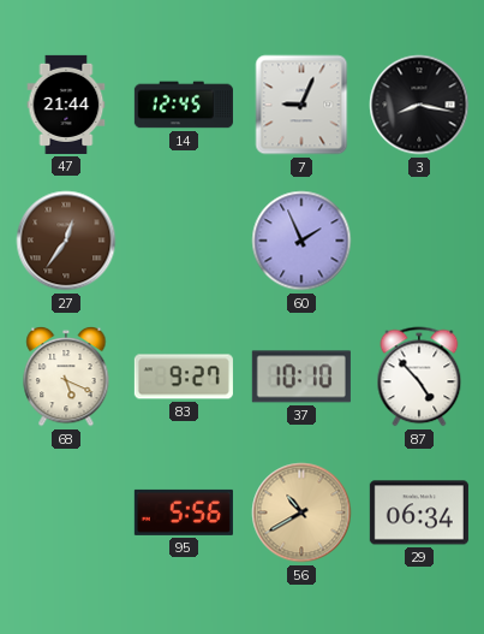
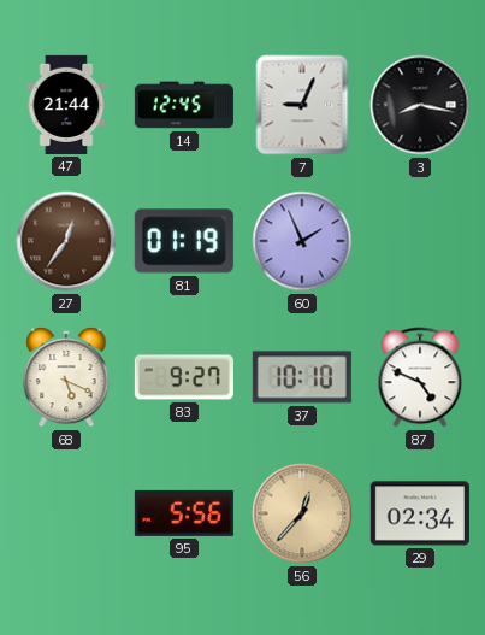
81: none -> 01:19
87: 4:53 -> 4:49
56: 10:40 -> 12:37
29: 06:34 -> 02:34
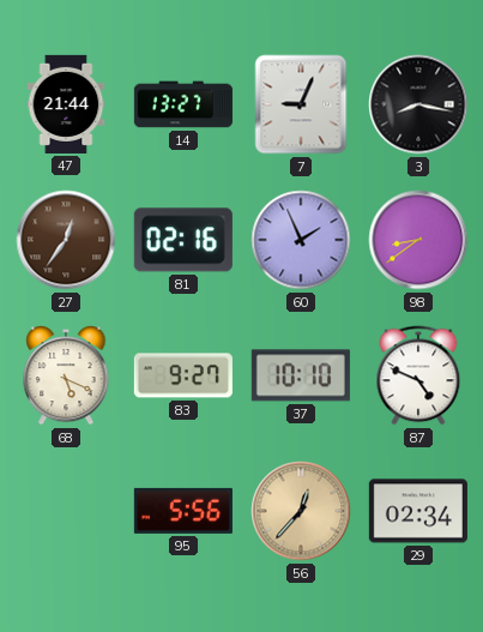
14: 12:45 -> 13:27
81: 01:19 -> 02:16
98: none -> 8:39
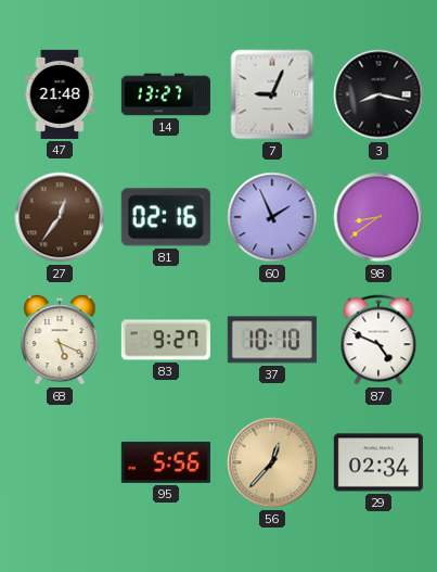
47: 21:44 -> 21:48
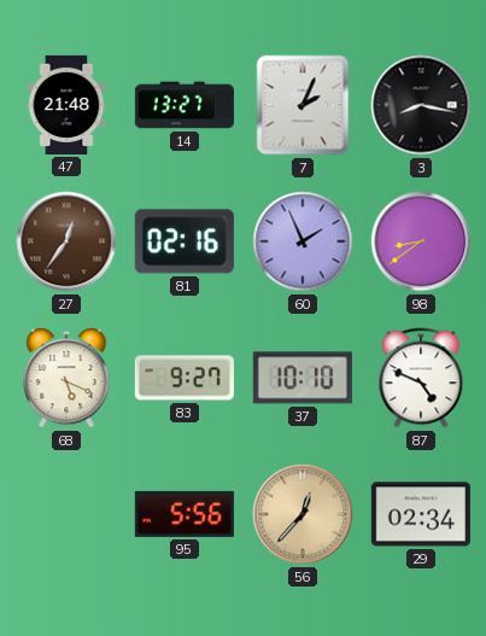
7: 9:04 -> 2:04
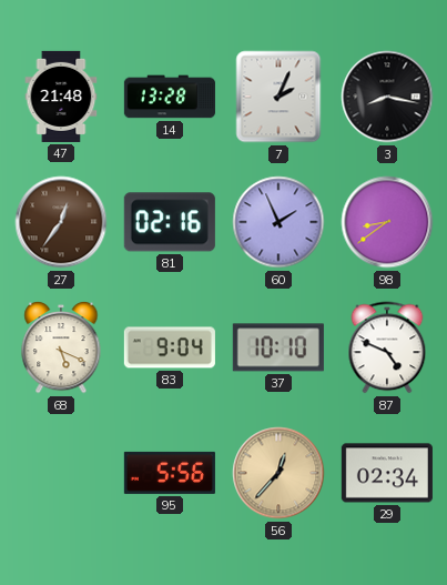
14: 13:27 -> 13:28
83: 9:27 -> 9:04
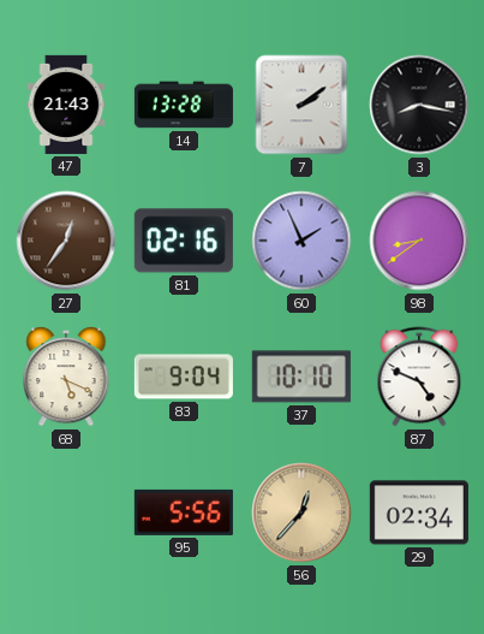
47: 21:48 -> 21:43
7: 2:04 -> 2:09
